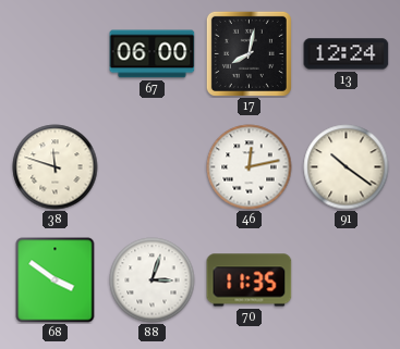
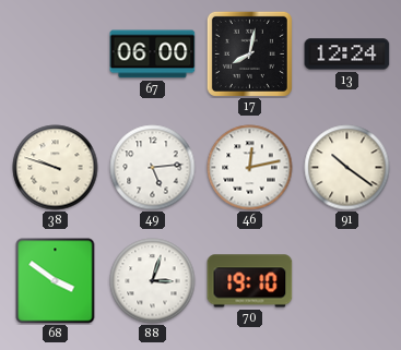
38: 11:48 -> 9:48
49: none -> 5:14
70: 11:35 -> 19:10
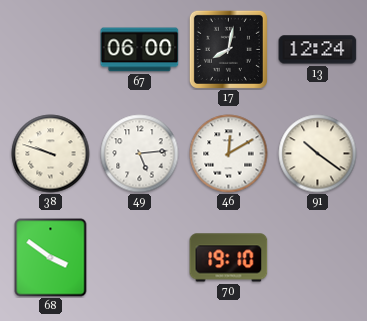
46: 12:13 -> 12:10
88: 3:03 -> none
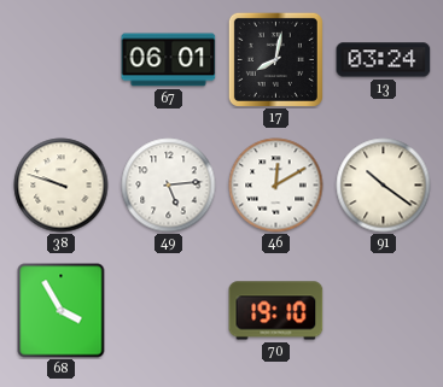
67: 06:00 -> 06:01
13: 12:24 -> 03:24
68: 3:51 -> 3:55
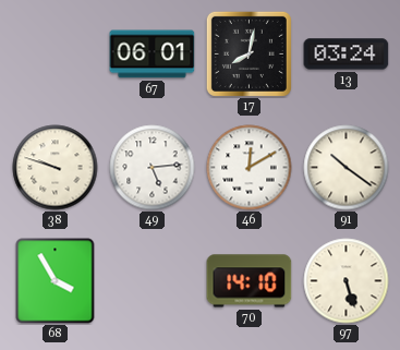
70: 19:10 -> 14:10
97: none -> 5:27
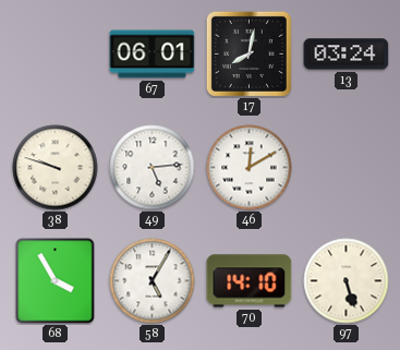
91: 10:21 -> none
58: none -> 5:05
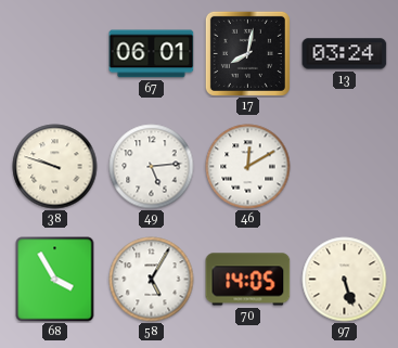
70: 14:10 -> 14:05
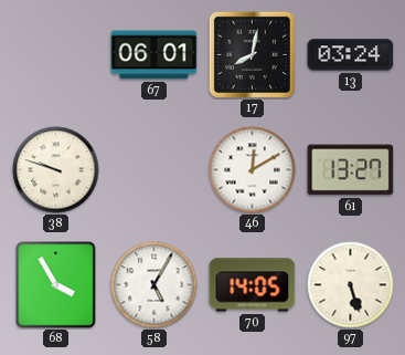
49: 5:14 -> none
61: none -> 13:27
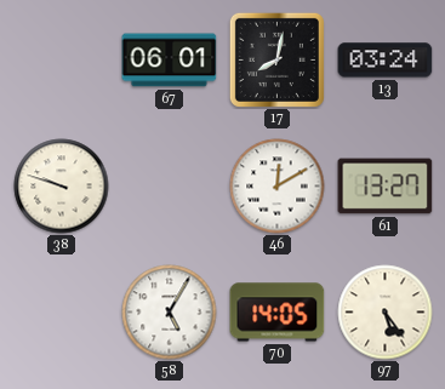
68: 3:55 -> none
97: 5:27 -> 5:24
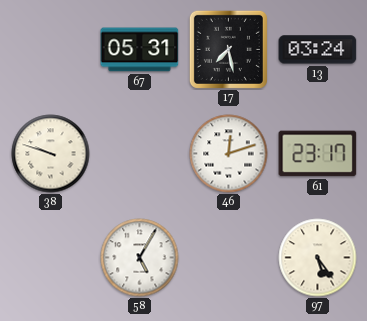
67: 06:01 -> 05:31
17: 8:02 -> 7:28
46: 12:10 -> 12:12
61: 13:27 -> 23:17
70: 14:05 -> none
